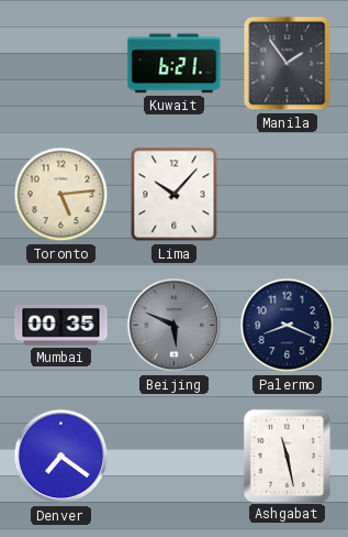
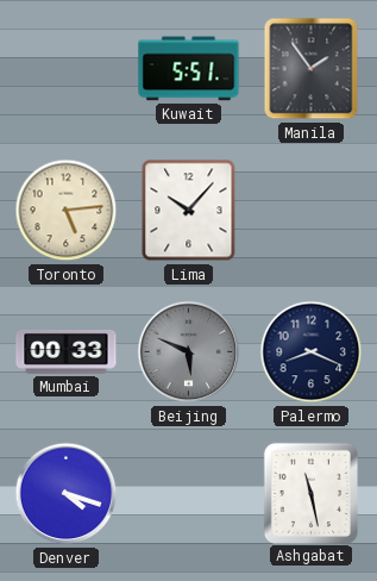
Kuwait: 6:21 -> 5:51
Mumbai: 00:35 -> 00:33
Denver: 7:21 -> 4:18
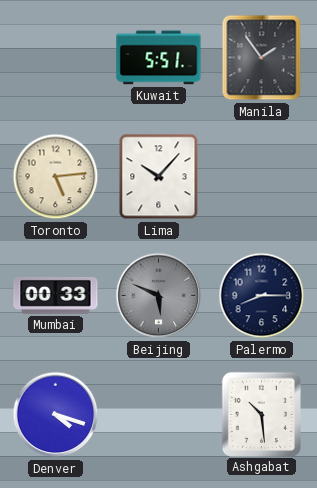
Palermo: 8:19 -> 8:15
Ashgabat: 11:28 -> 10:29
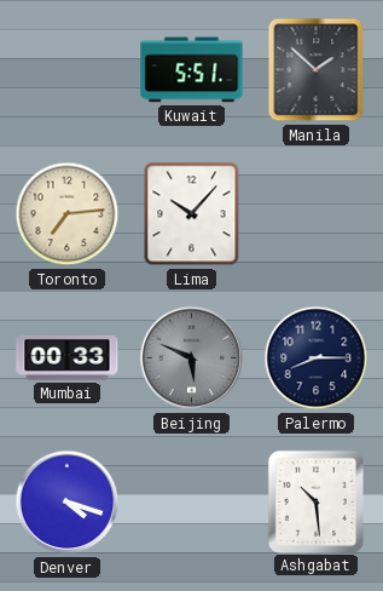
Manila: 1:54 -> 1:52
Toronto: 5:14 -> 7:14
